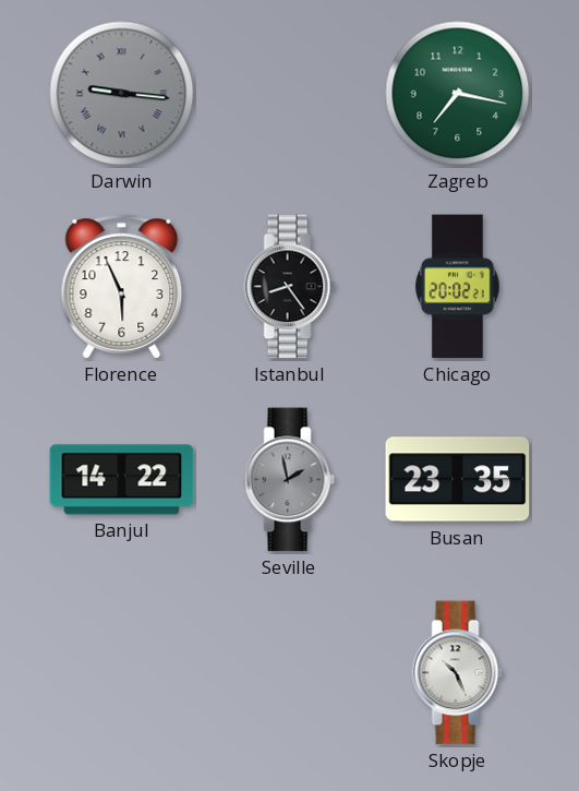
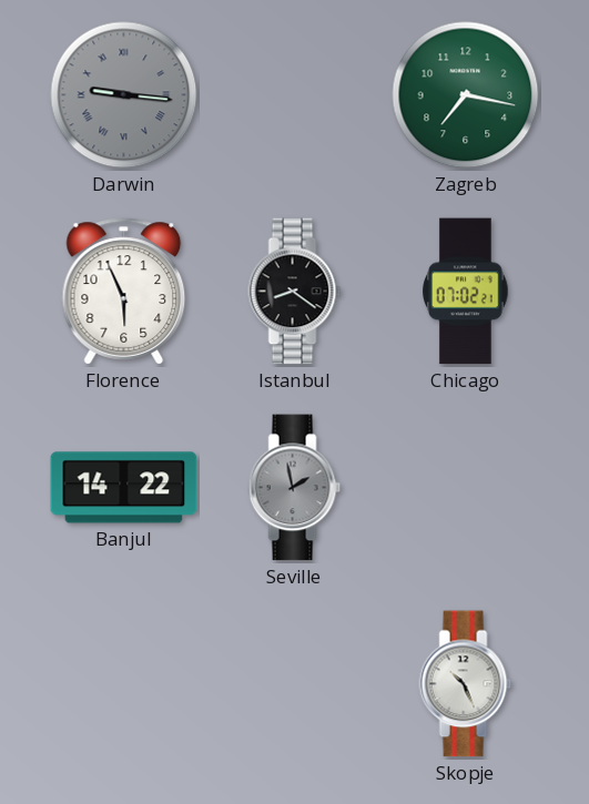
Istanbul: 8:24 -> 8:21
Chicago: 20:02 -> 07:02
Busan: 23:35 -> none
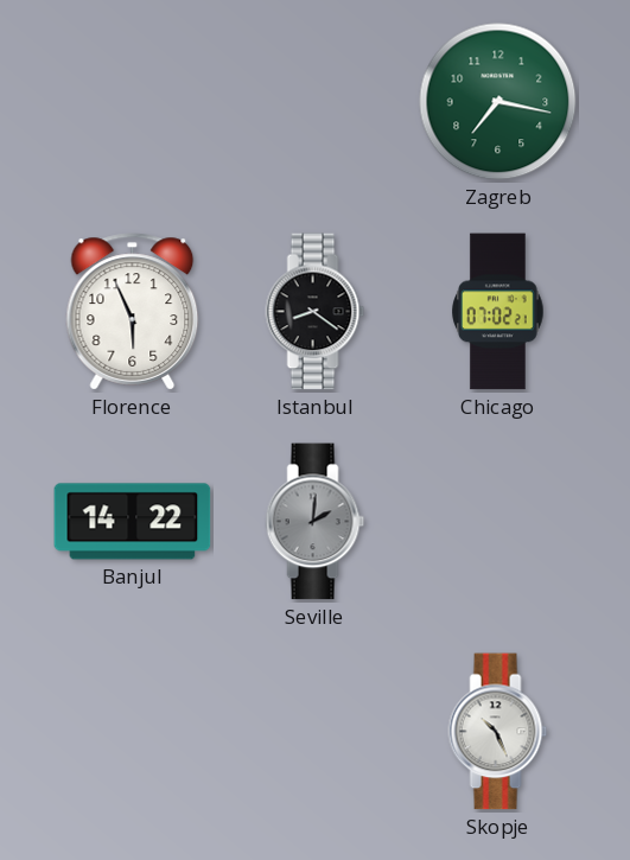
Darwin: 9:16 -> none
Seville: 1:58 -> 2:01
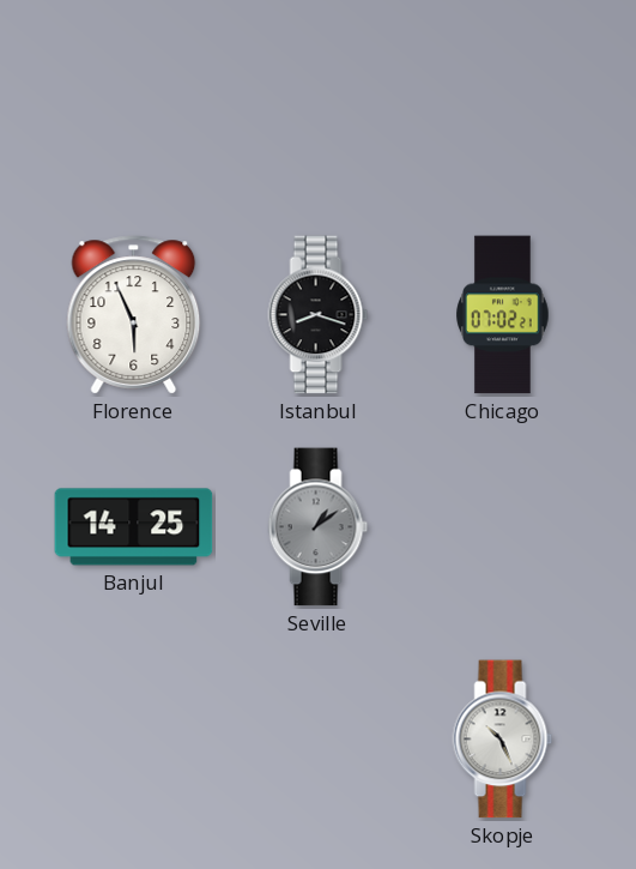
Zagreb: 7:17 -> none
Istanbul: 8:21 -> 8:18
Banjul: 14:22 -> 14:25
Seville: 2:01 -> 1:09
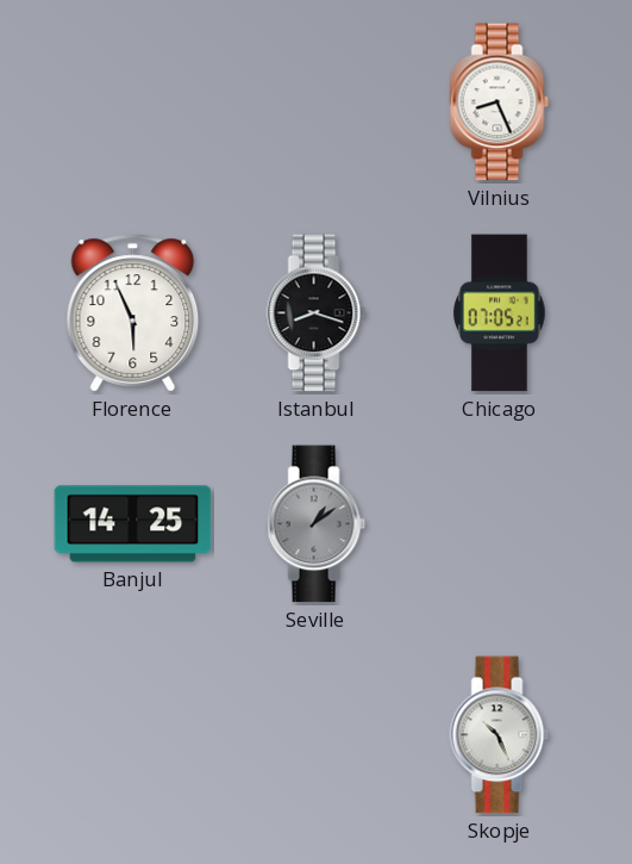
Vilnius: none -> 8:26
Chicago: 07:02 -> 07:05
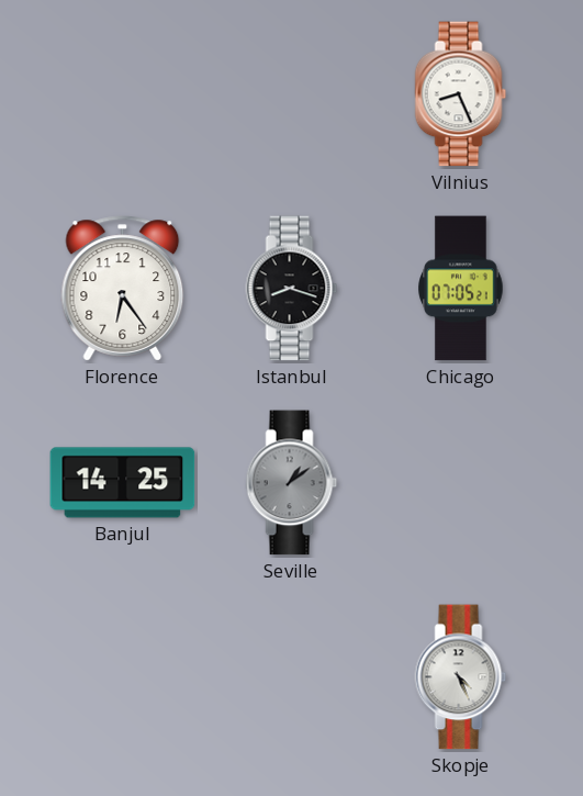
Florence: 5:56 -> 6:24
Skopje: 10:26 -> 4:26
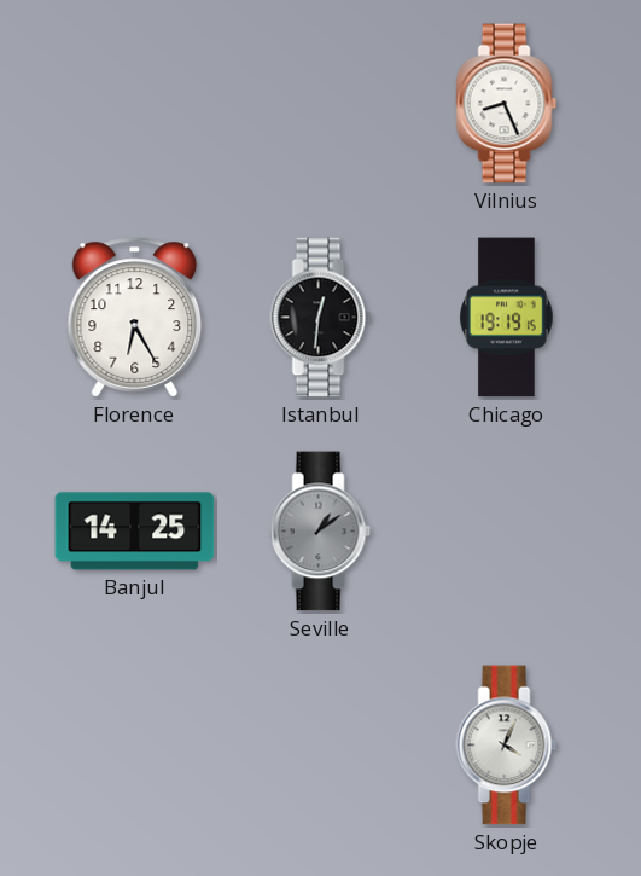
Florence: 6:24 -> 6:25
Istanbul: 8:18 -> 12:31
Chicago: 07:05 -> 19:19
Skopje: 4:26 -> 4:04
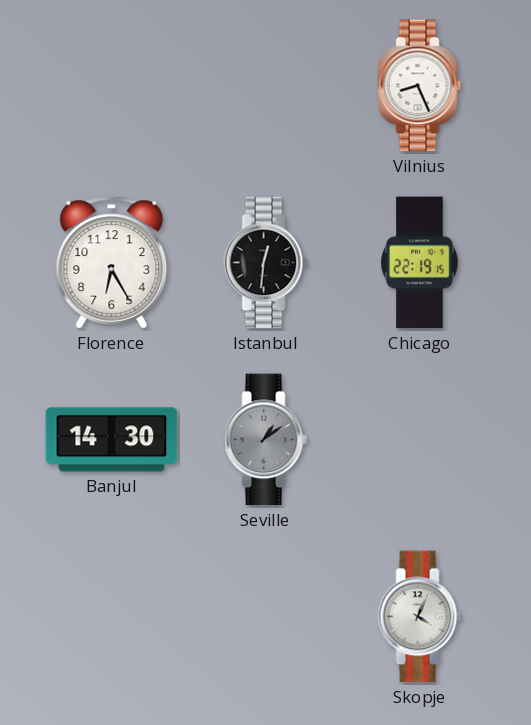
Chicago: 19:19 -> 22:19
Banjul: 14:25 -> 14:30
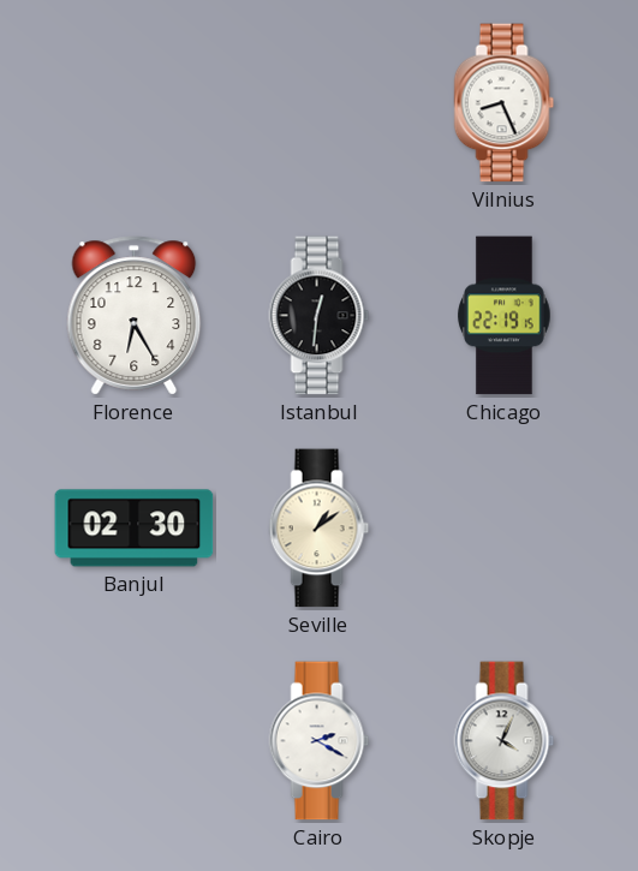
Banjul: 14:30 -> 02:30
Seville dial: grey -> cream
Cairo: none -> 2:20
